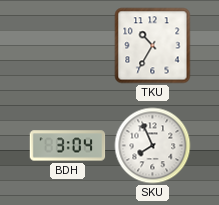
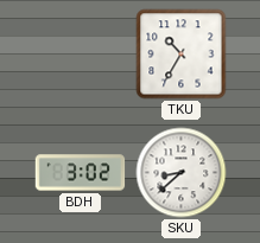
BDH: 3:04 -> 3:02
SKU: 7:56 -> 8:38
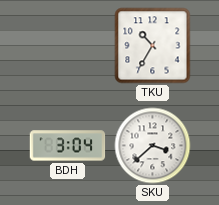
BDH: 3:02 -> 3:04
SKU: 8:38 -> 3:38
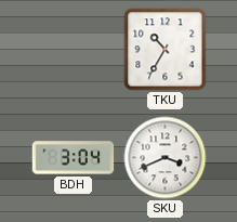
SKU: 3:38 -> 3:41
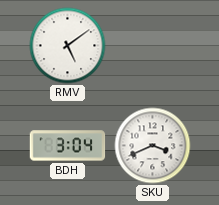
RMV: none -> 5:09
TKU: 10:35 -> none
